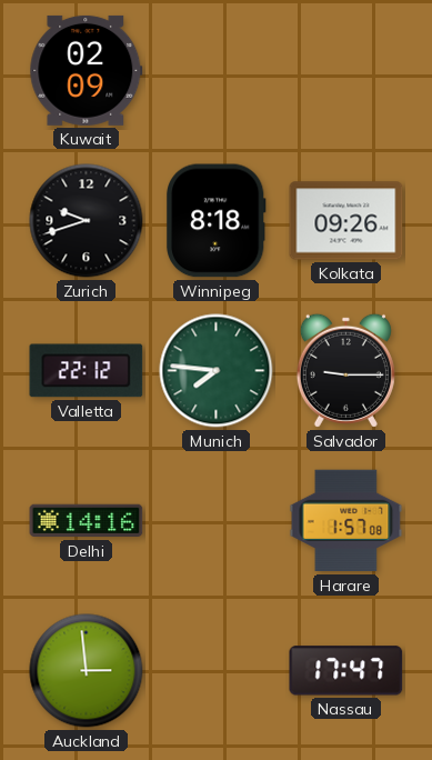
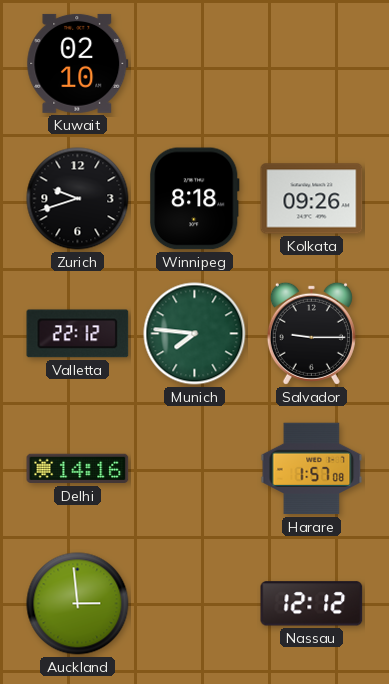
Kuwait: 02:09 -> 02:10
Nassau: 17:47 -> 12:12
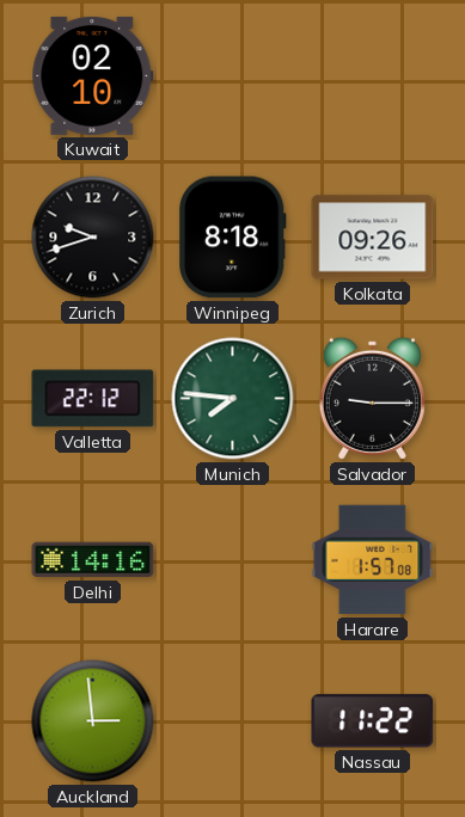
Nassau: 12:12 -> 11:22
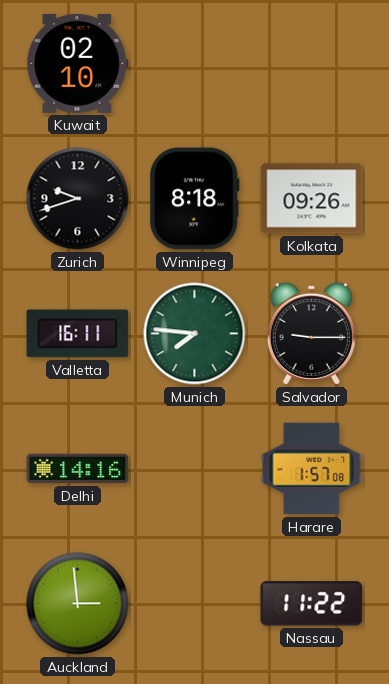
Valletta: 22:12 -> 16:11
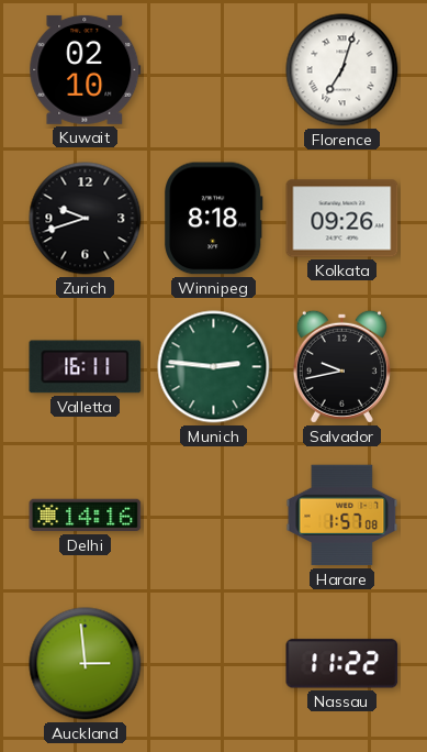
Florence: none -> 7:03
Munich: 7:46 -> 2:46
Salvador: 9:15 -> 9:43
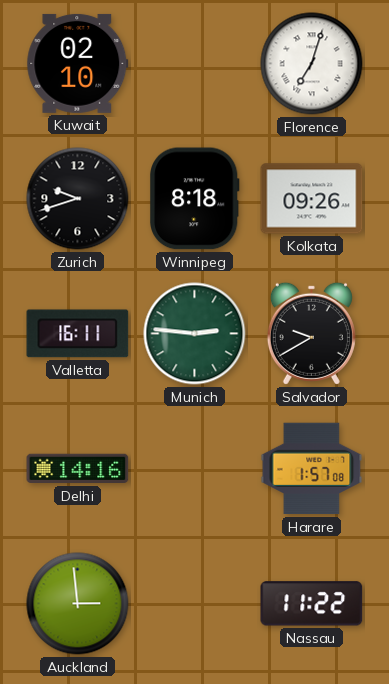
Salvador: 9:43 -> 9:40
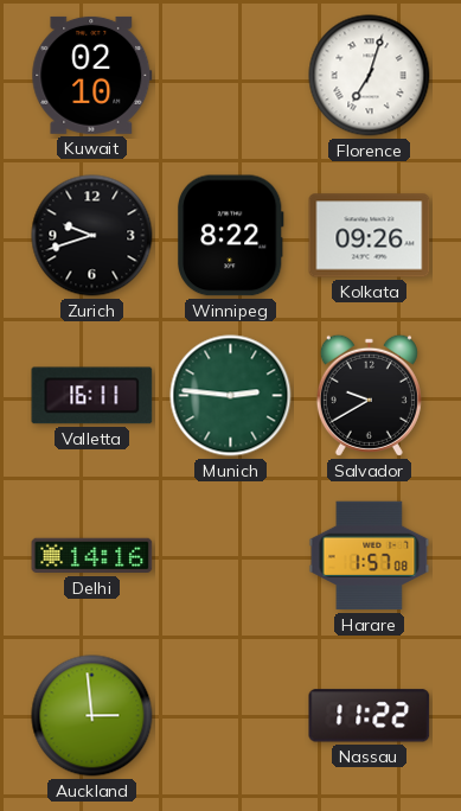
Winnipeg: 8:18 -> 8:22
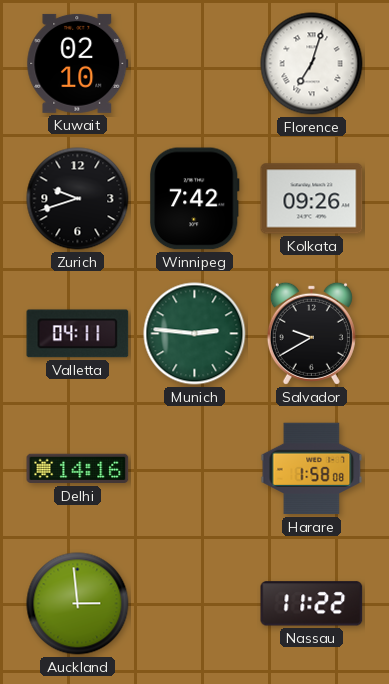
Winnipeg: 8:22 -> 7:42
Valletta: 16:11 -> 04:11
Harare: 1:57 -> 1:58
